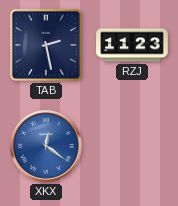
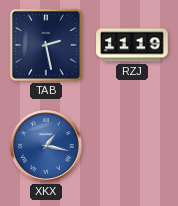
RZJ: 11:23 -> 11:19
XKX: 12:21 -> 1:17
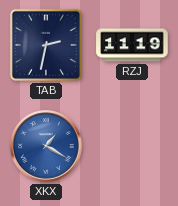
TAB: 2:28 -> 2:32
XKX: 1:17 -> 1:20
